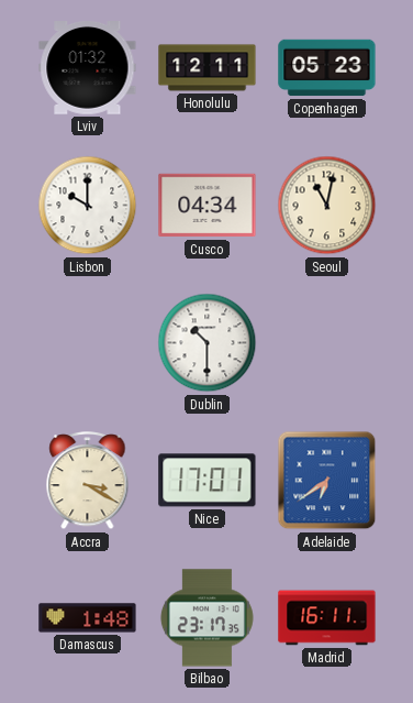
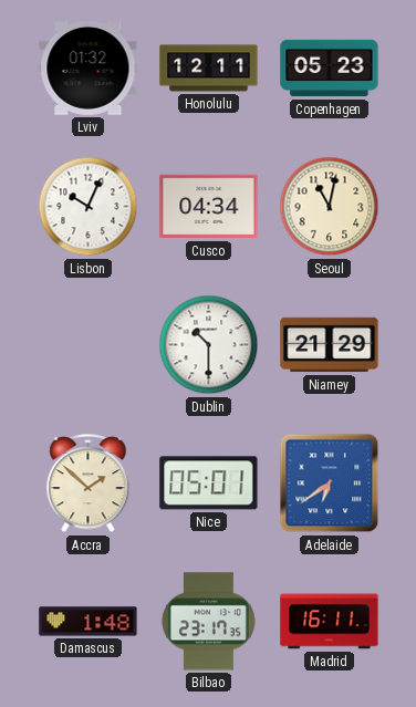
Lisbon: 10:00 -> 10:04
Niamey: none -> 21:29
Accra: 3:20 -> 1:52
Nice: 17:01 -> 05:01
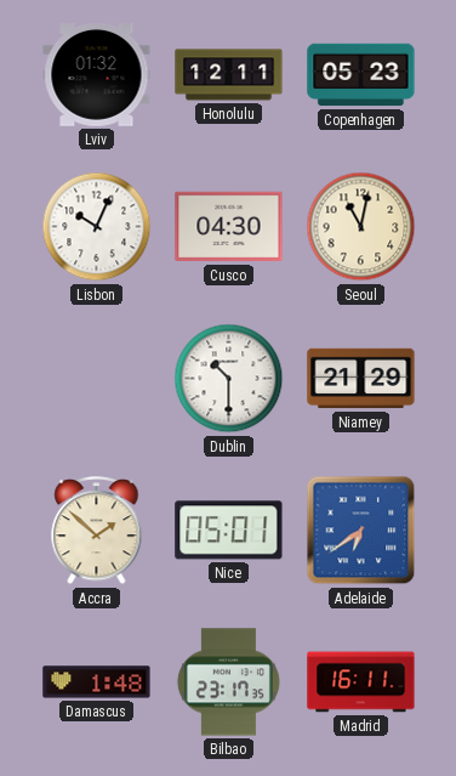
Cusco: 04:34 -> 04:30
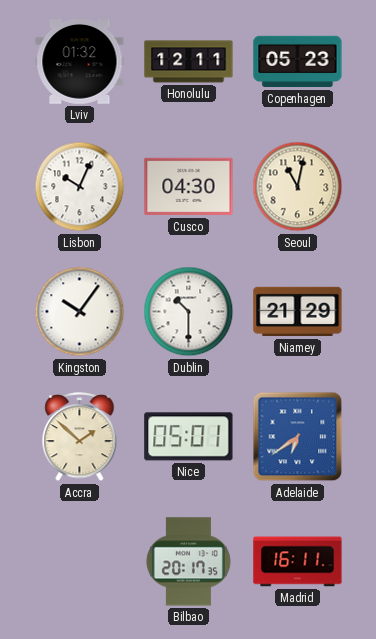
Kingston: none -> 10:06
Damascus: 1:48 -> none
Bilbao: 23:17 -> 20:17
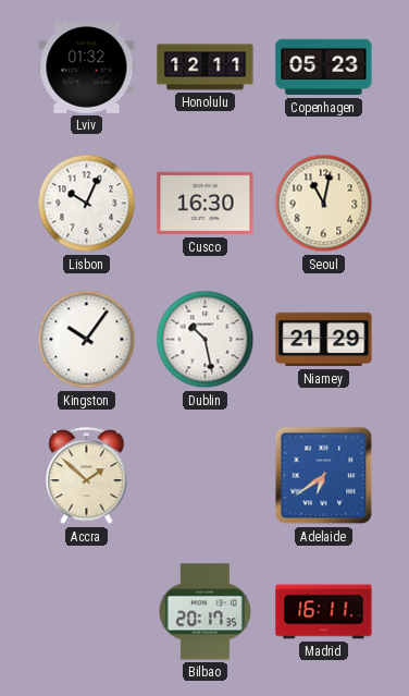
Cusco: 04:30 -> 16:30
Dublin: 10:30 -> 10:28
Nice: 05:01 -> none
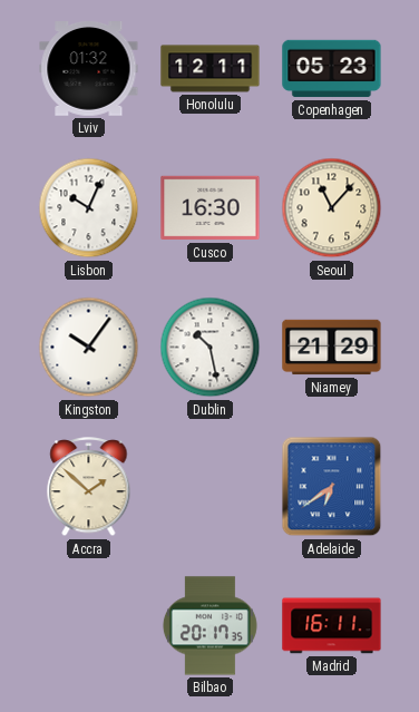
Seoul: 11:02 -> 11:07
